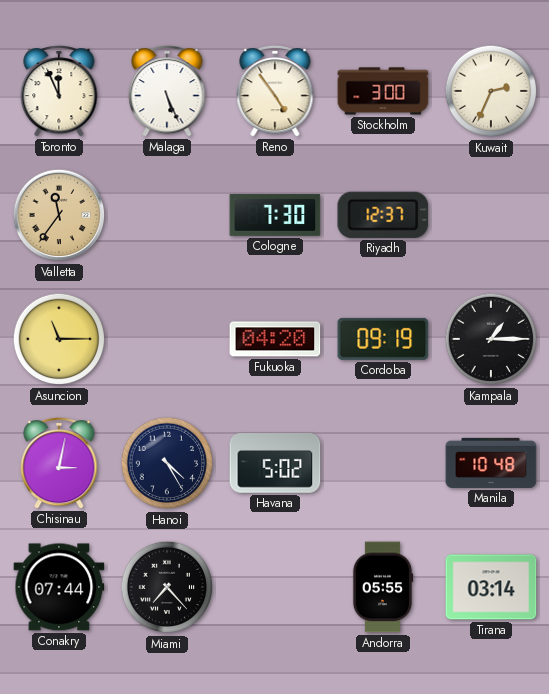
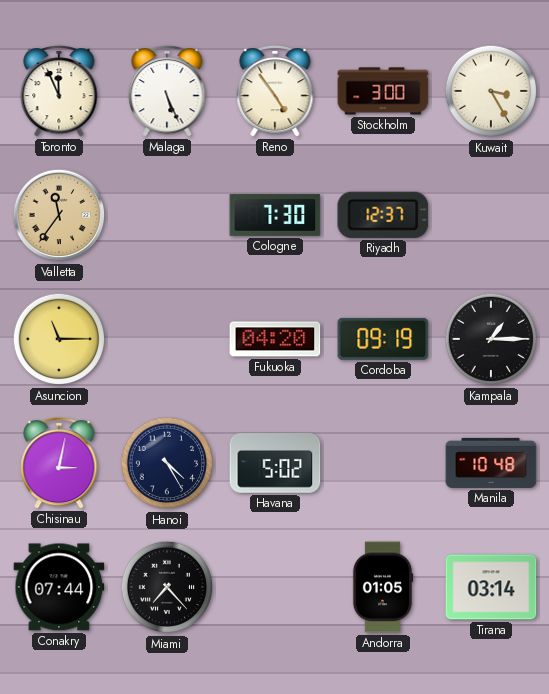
Kuwait: 2:34 -> 3:25
Andorra: 05:55 -> 01:05
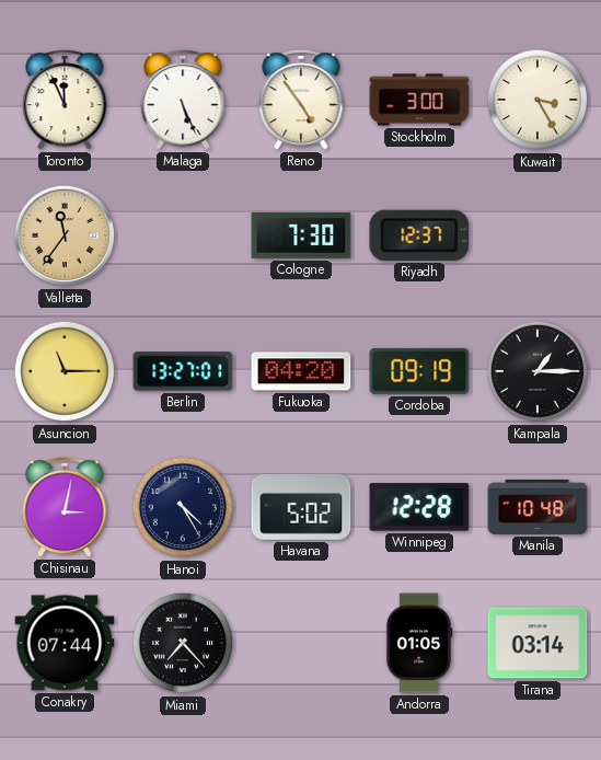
Berlin: none -> 13:27
Winnipeg: none -> 12:28
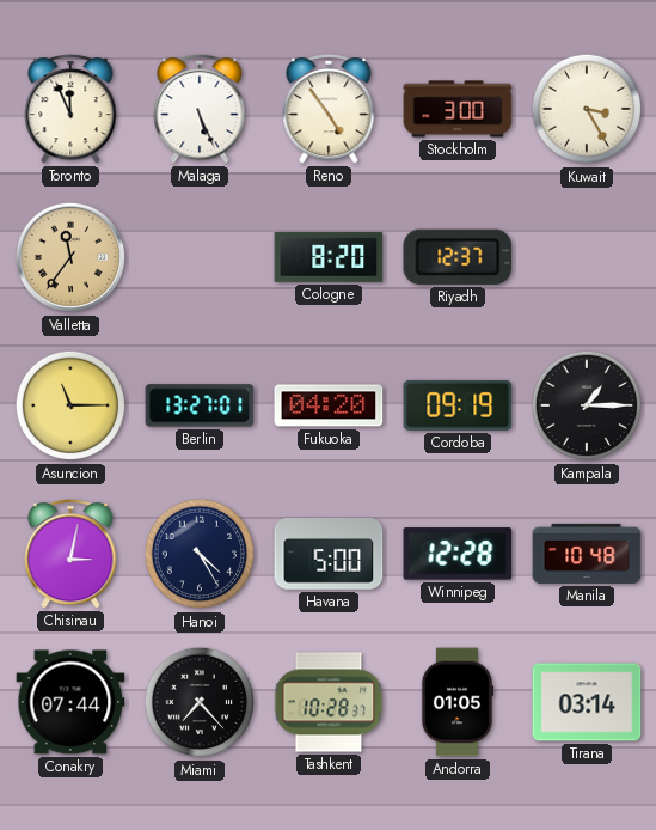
Cologne: 7:30 -> 8:20
Havana: 5:02 -> 5:00
Tashkent: none -> 10:28
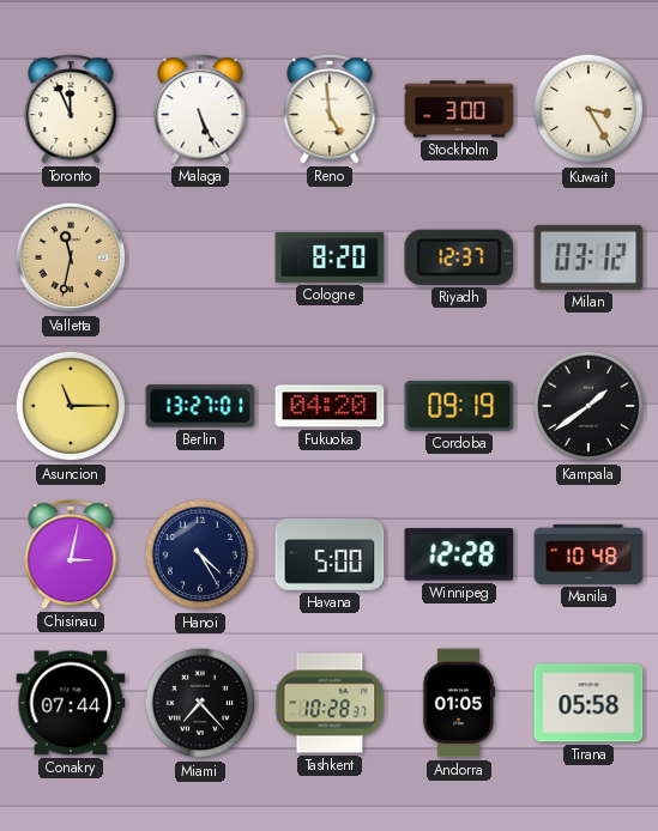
Reno: 4:54 -> 4:59
Valletta: 11:36 -> 11:32
Milan: none -> 03:12
Kampala: 1:15 -> 1:39
Tirana: 03:14 -> 05:58
